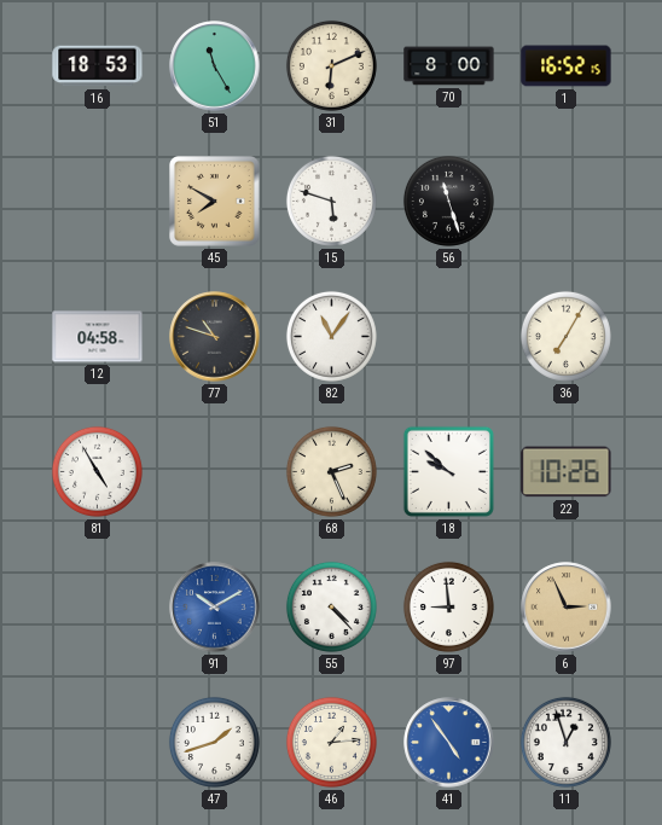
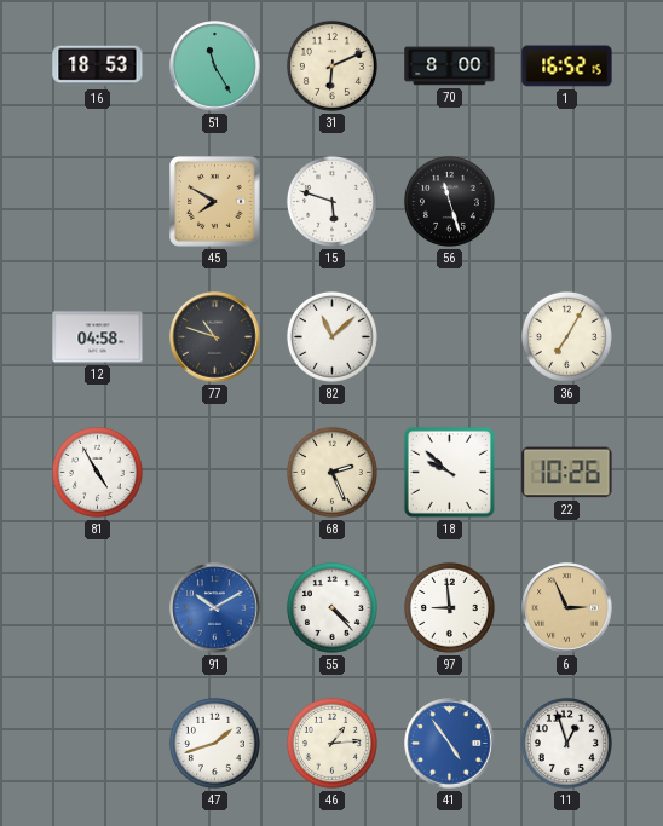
82: 11:06 -> 11:08
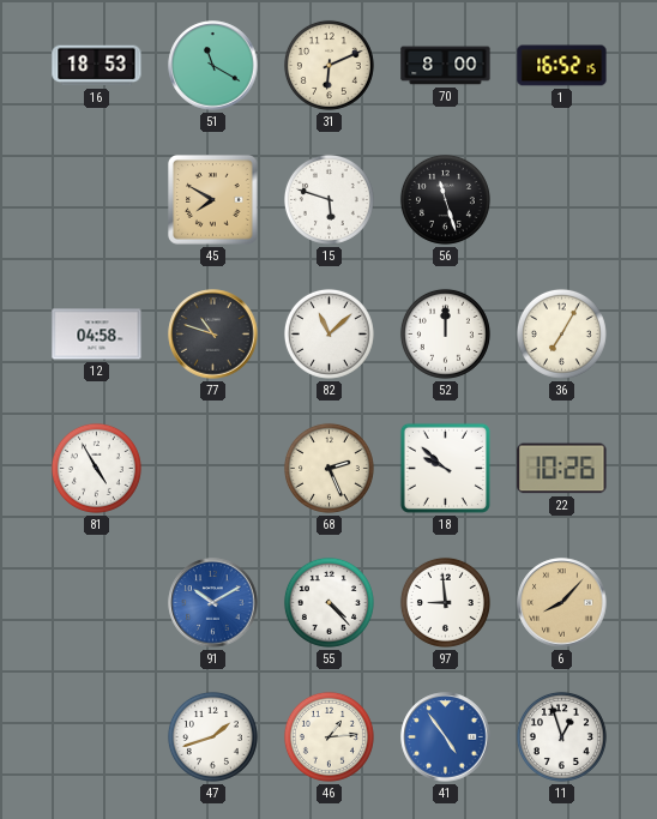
51: 11:25 -> 11:20
52: none -> 12:00
6: 2:56 -> 8:07
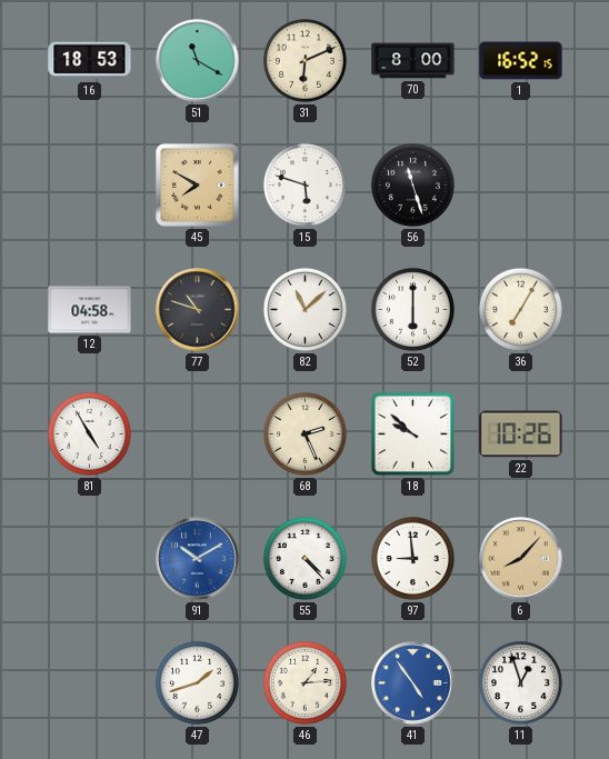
52: 12:00 -> 6:00
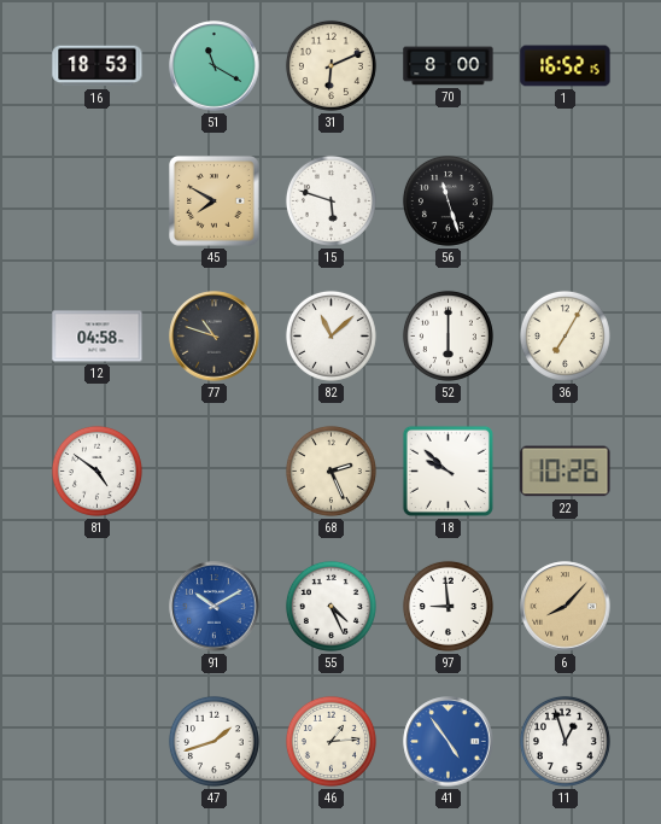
81: 4:55 -> 4:51
55: 4:23 -> 4:26
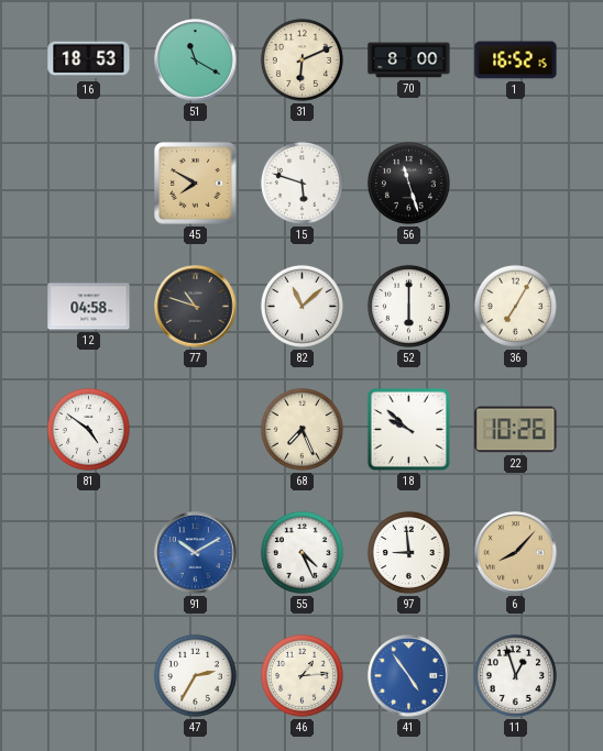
68: 2:26 -> 7:26
47: 1:42 -> 2:35
